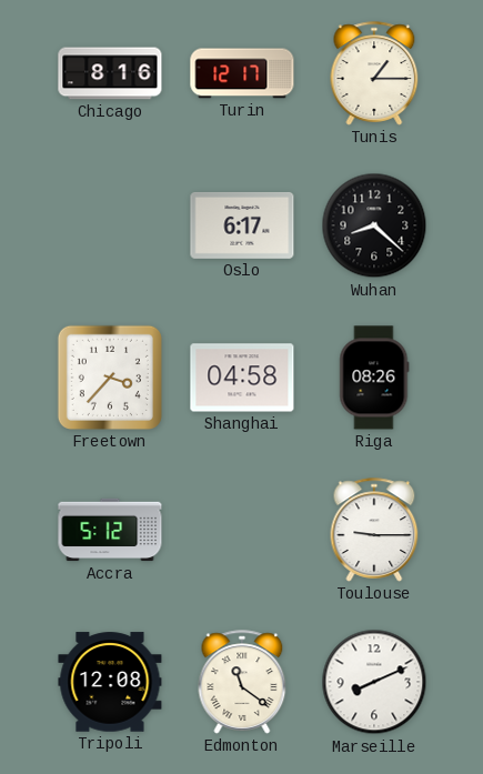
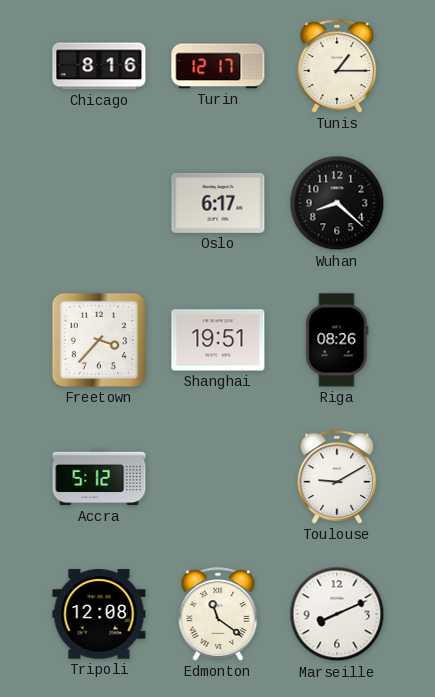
Shanghai: 04:58 -> 19:51
Toulouse: 9:15 -> 9:10
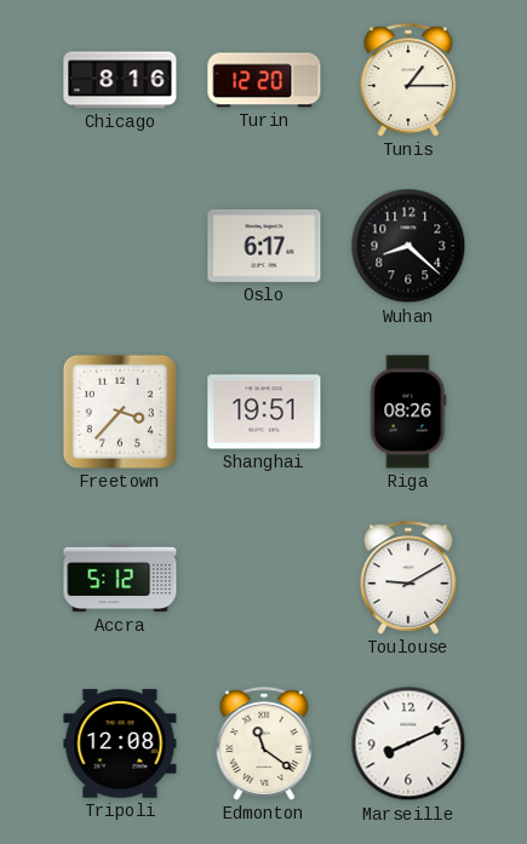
Turin: 12:17 -> 12:20
